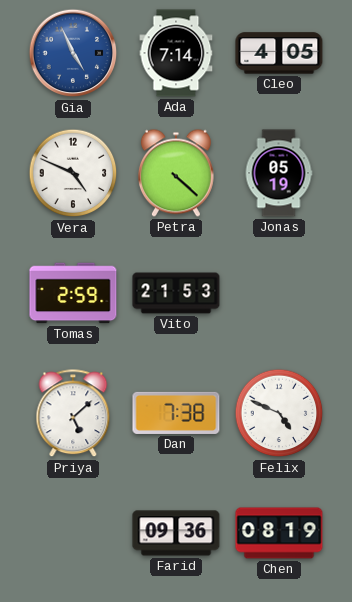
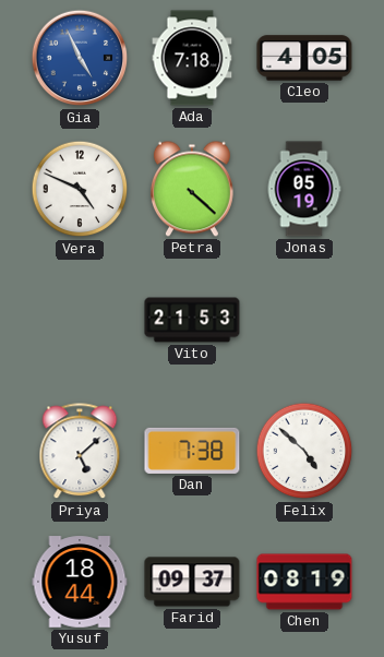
Ada: 7:14 -> 7:18
Tomas: 2:59 -> none
Felix: 4:49 -> 4:52
Yusuf: none -> 18:44
Farid: 09:36 -> 09:37
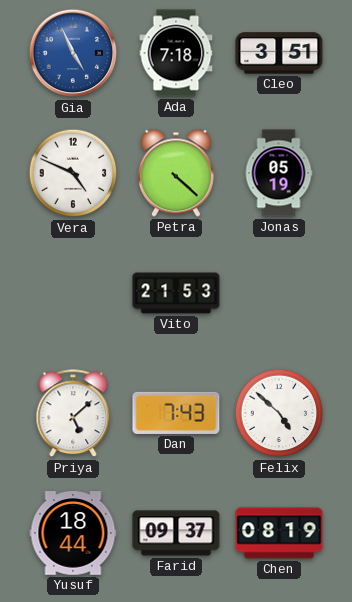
Cleo: 4:05 -> 3:51
Dan: 7:38 -> 7:43
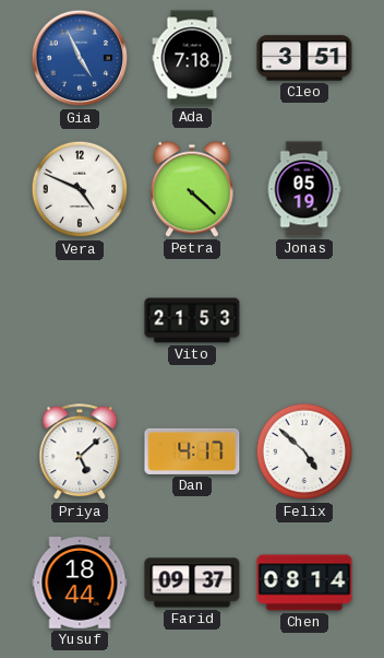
Dan: 7:43 -> 4:17
Chen: 08:19 -> 08:14
